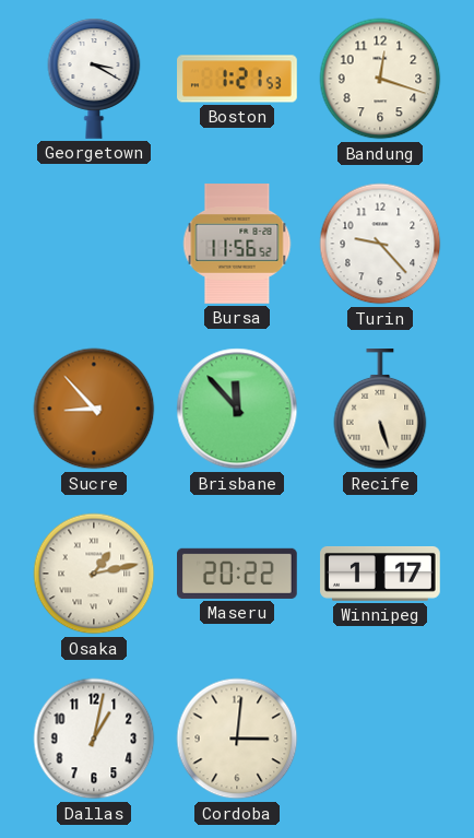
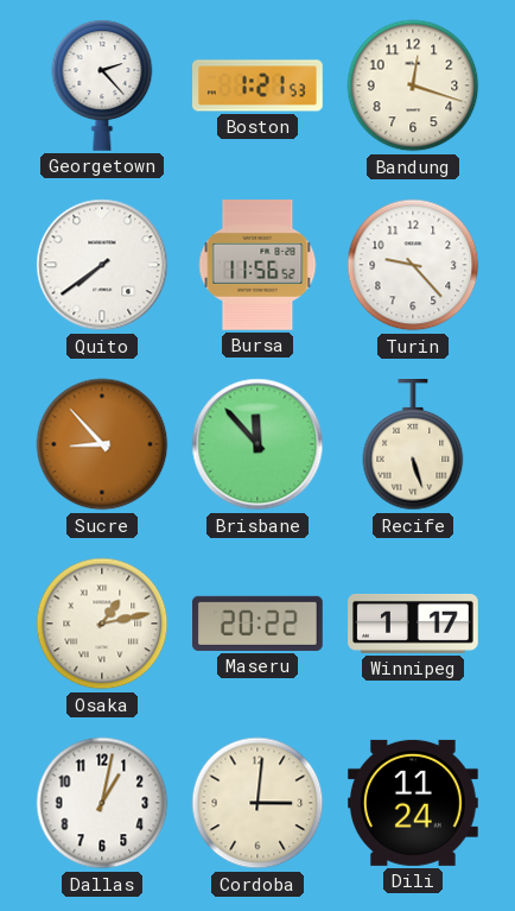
Georgetown: 3:20 -> 2:23
Quito: none -> 7:39
Dili: none -> 11:24
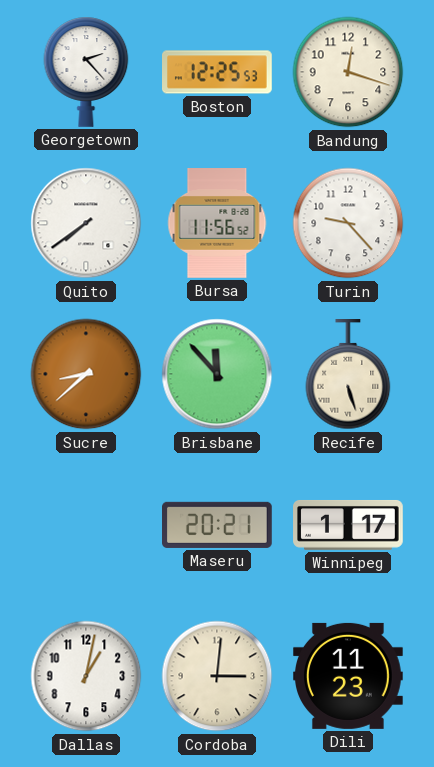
Boston: 1:21 -> 12:25
Sucre: 8:53 -> 8:38
Osaka: 1:13 -> none
Maseru: 20:22 -> 20:21
Dili: 11:24 -> 11:23
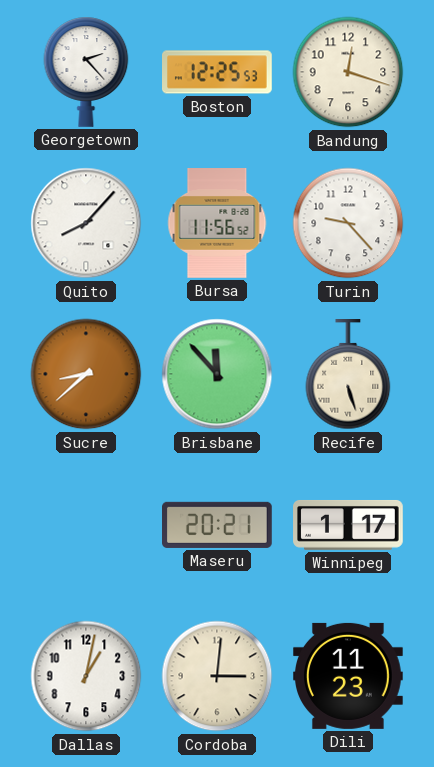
Quito: 7:39 -> 8:07
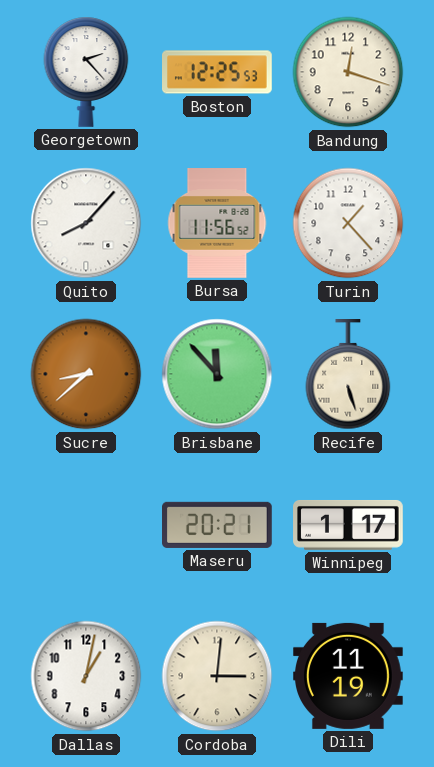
Turin: 9:23 -> 1:23
Dili: 11:23 -> 11:19
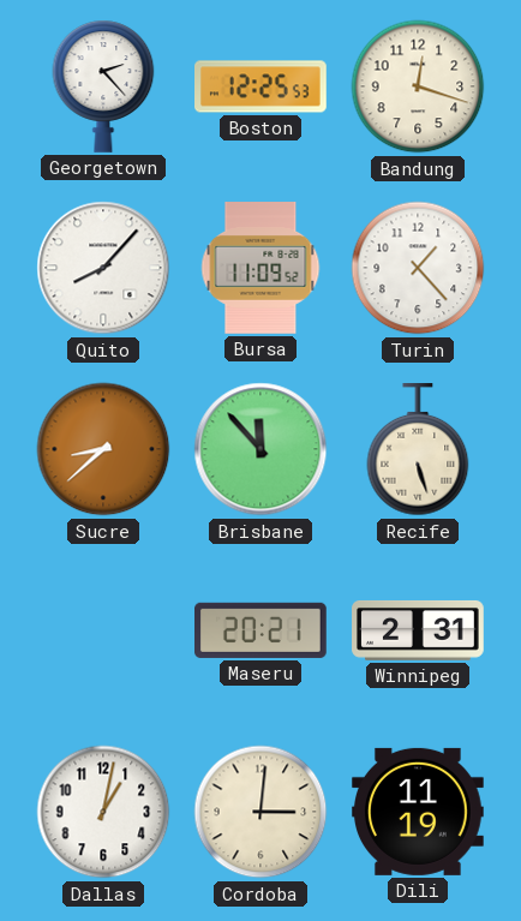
Bursa: 11:56 -> 11:09
Winnipeg: 1:17 -> 2:31
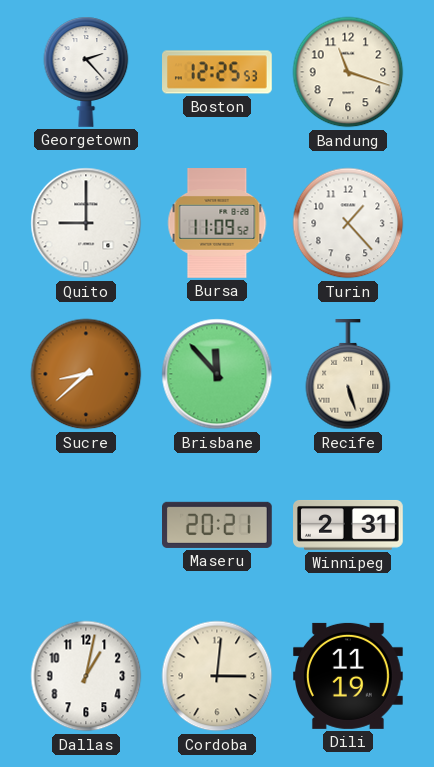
Bandung: 12:18 -> 11:18
Quito: 8:07 -> 9:00
